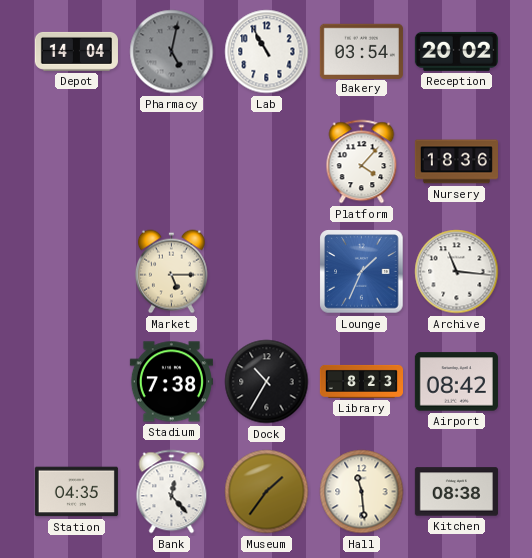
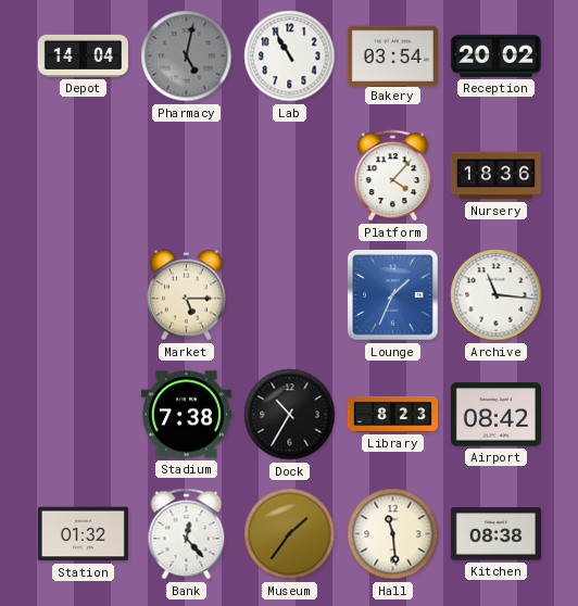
Station: 04:35 -> 01:32
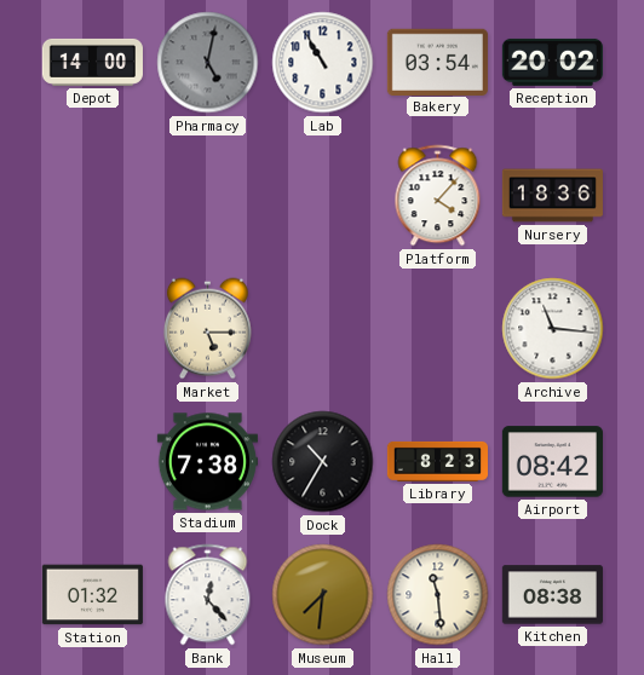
Depot: 14:04 -> 14:00
Lounge: 1:34 -> none
Museum: 1:36 -> 7:31
